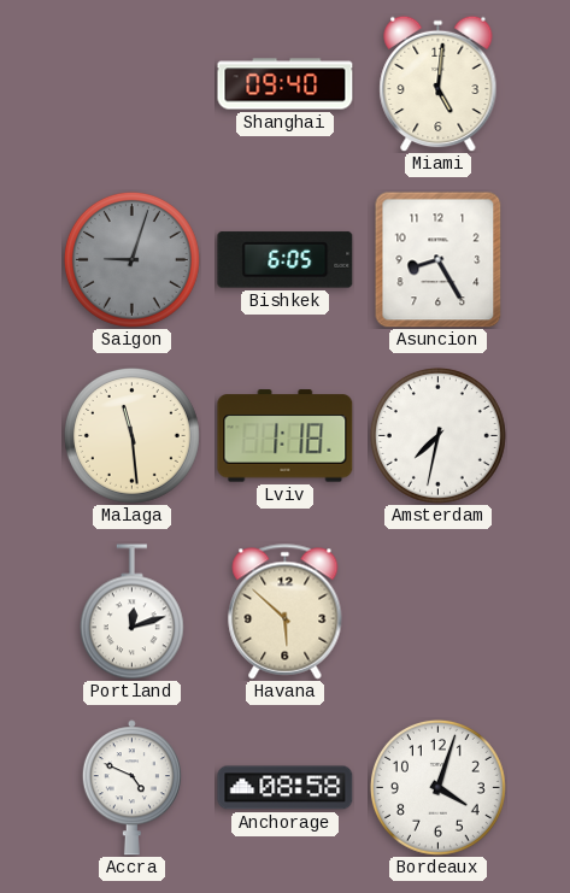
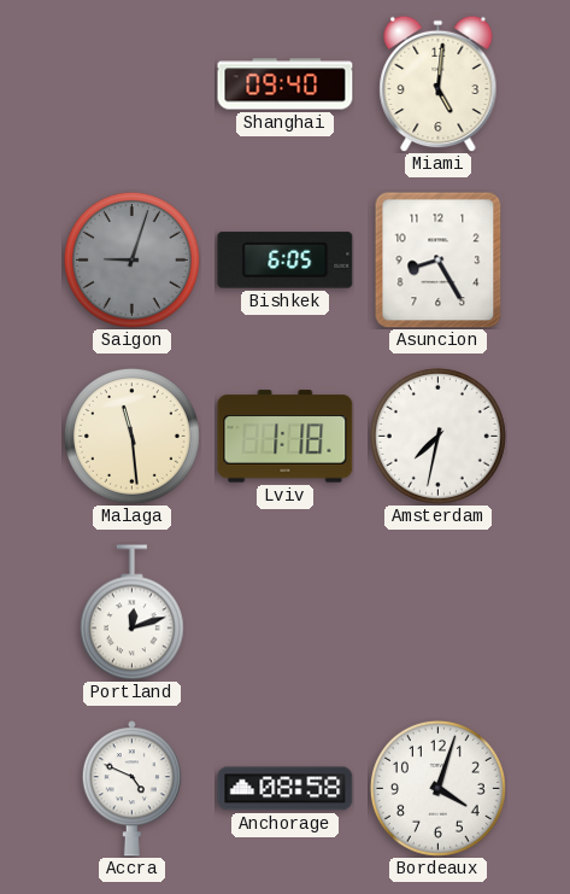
Havana: 5:52 -> none
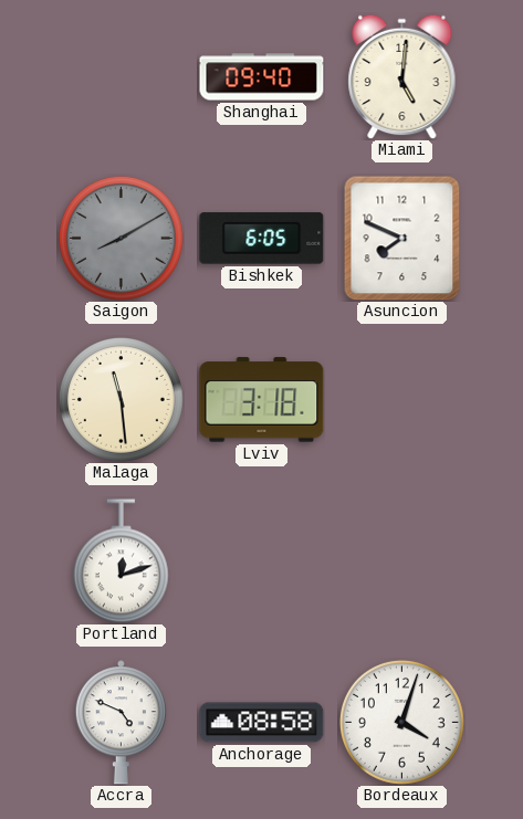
Saigon: 9:03 -> 8:10
Asuncion: 8:25 -> 7:49
Lviv: 1:18 -> 3:18
Amsterdam: 7:32 -> none
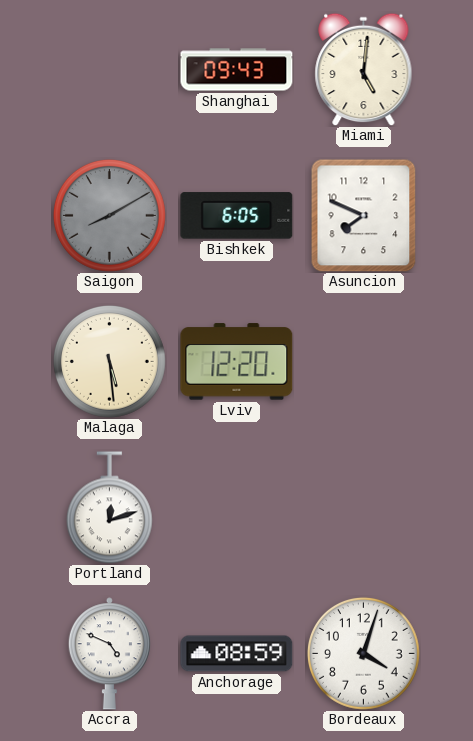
Shanghai: 09:40 -> 09:43
Malaga: 11:29 -> 5:29
Lviv: 3:18 -> 12:20
Anchorage: 08:58 -> 08:59
